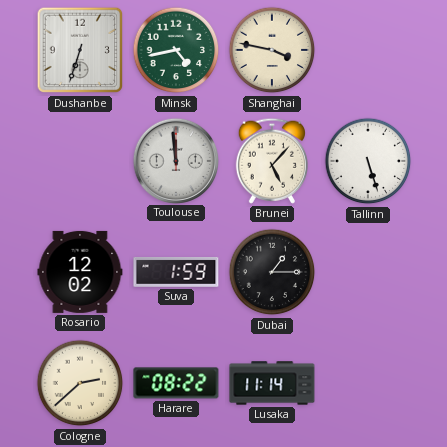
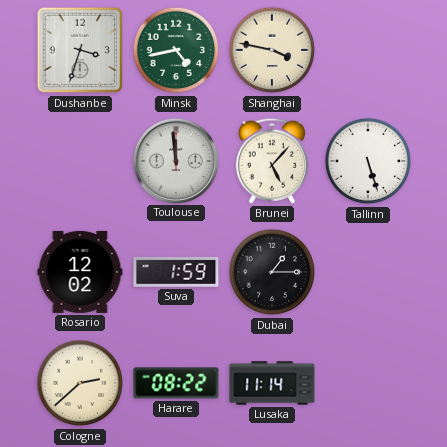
Dushanbe: 6:33 -> 3:33
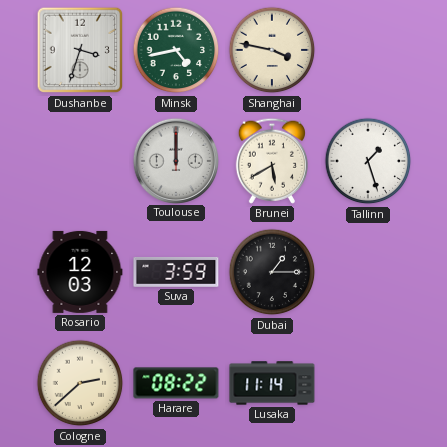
Toulouse: 11:59 -> 12:00
Brunei: 5:07 -> 5:40
Tallinn: 5:27 -> 1:27
Rosario: 12:02 -> 12:03
Suva: 1:59 -> 3:59
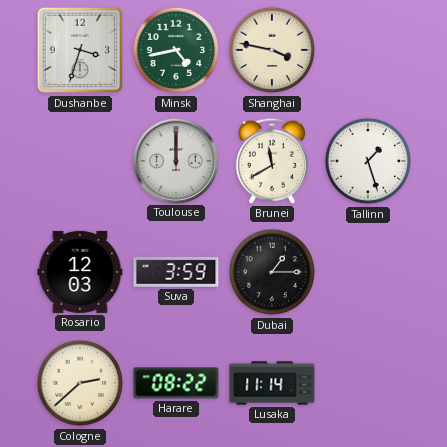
Brunei: 5:40 -> 11:40
